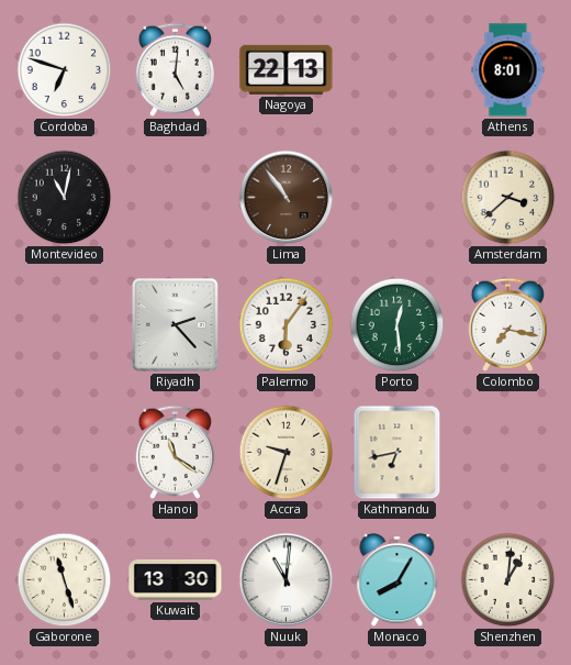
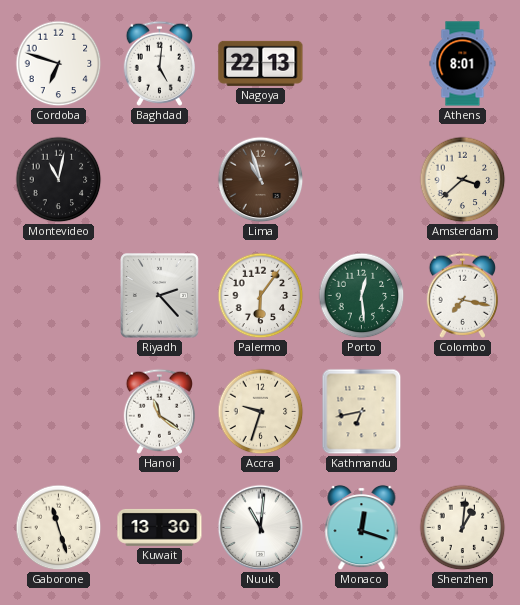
Lima: 10:54 -> 10:57
Monaco: 8:05 -> 12:18
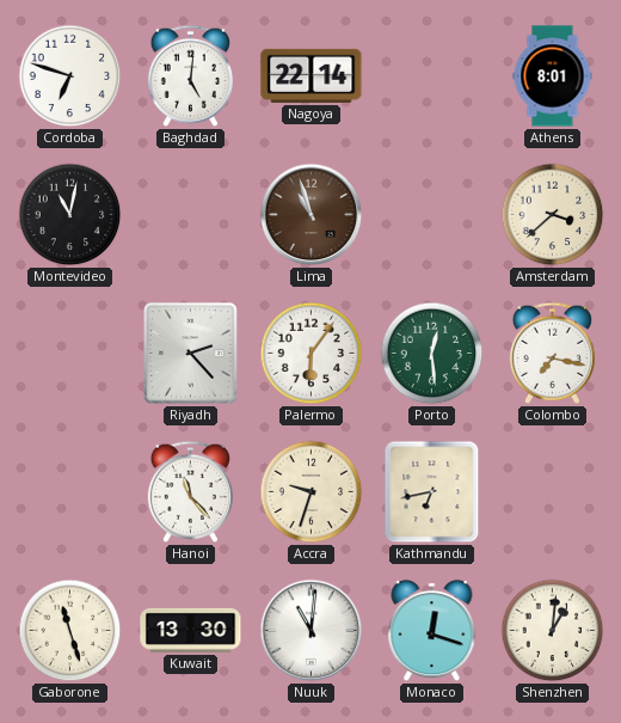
Nagoya: 22:13 -> 22:14
Hanoi: 11:21 -> 11:23
